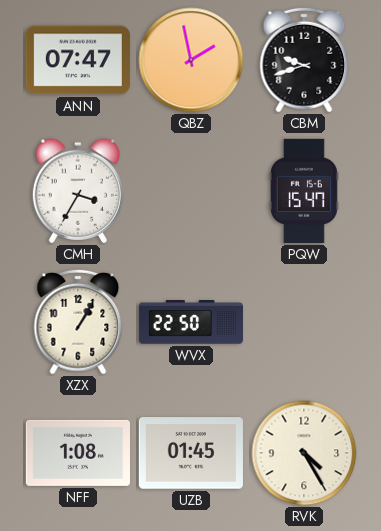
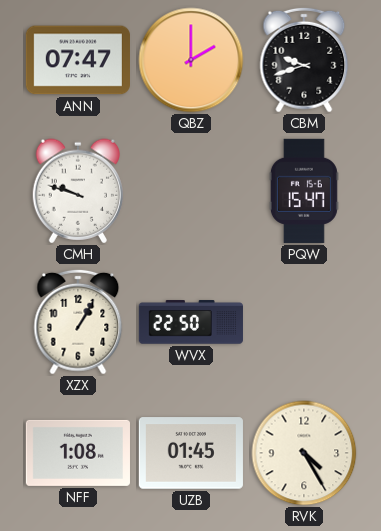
QBZ: 1:58 -> 2:00
CMH: 3:35 -> 9:48
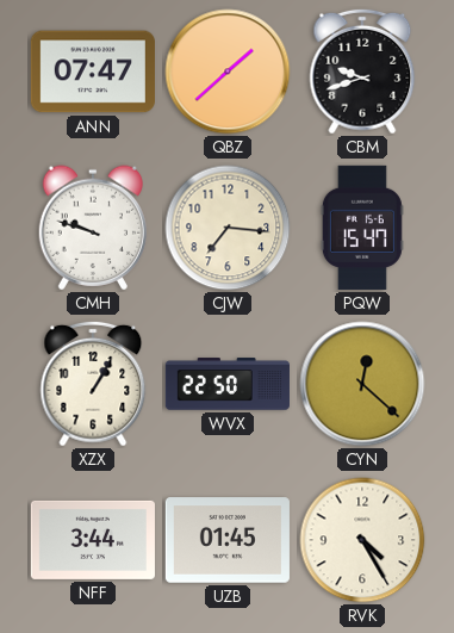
QBZ: 2:00 -> 1:38
CJW: none -> 7:16
CYN: none -> 12:22
NFF: 1:08 -> 3:44
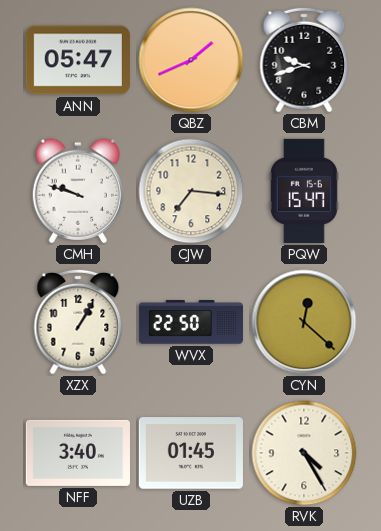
ANN: 07:47 -> 05:47
QBZ: 1:38 -> 1:41
NFF: 3:44 -> 3:40
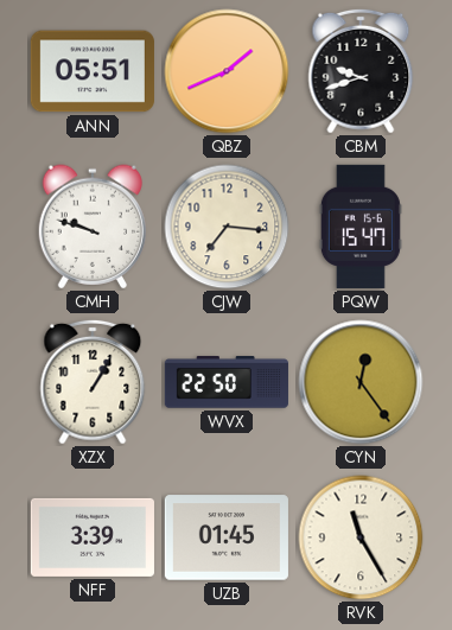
ANN: 05:47 -> 05:51
CYN: 12:22 -> 12:24
NFF: 3:40 -> 3:39
RVK: 4:25 -> 11:25
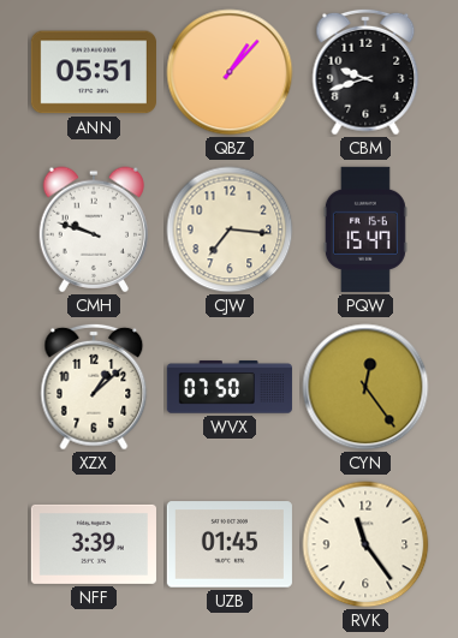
QBZ: 1:41 -> 1:07
XZX: 1:05 -> 1:08
WVX: 22:50 -> 07:50
RVK: 11:25 -> 11:24
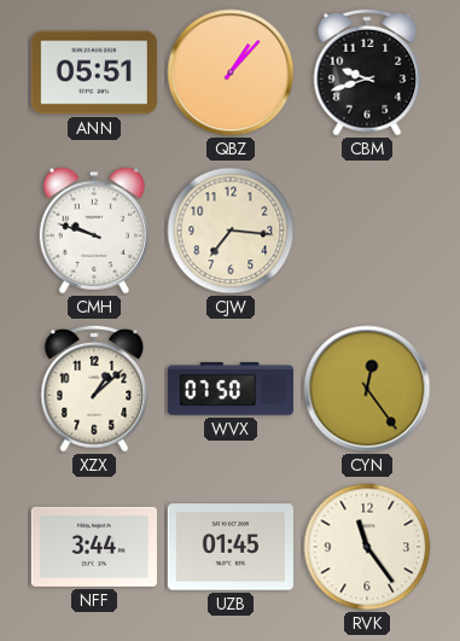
PQW: 15:47 -> none
NFF: 3:39 -> 3:44
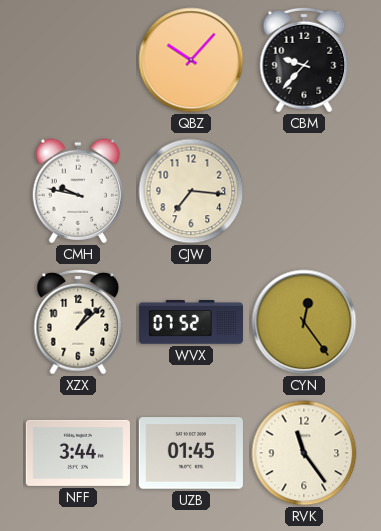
ANN: 05:51 -> none
QBZ: 1:07 -> 10:07
CBM: 9:42 -> 9:37
CMH: 9:48 -> 9:47
WVX: 07:50 -> 07:52
